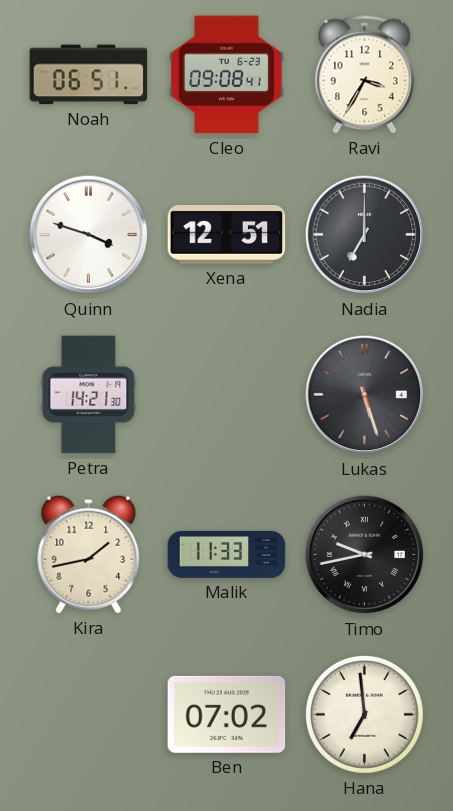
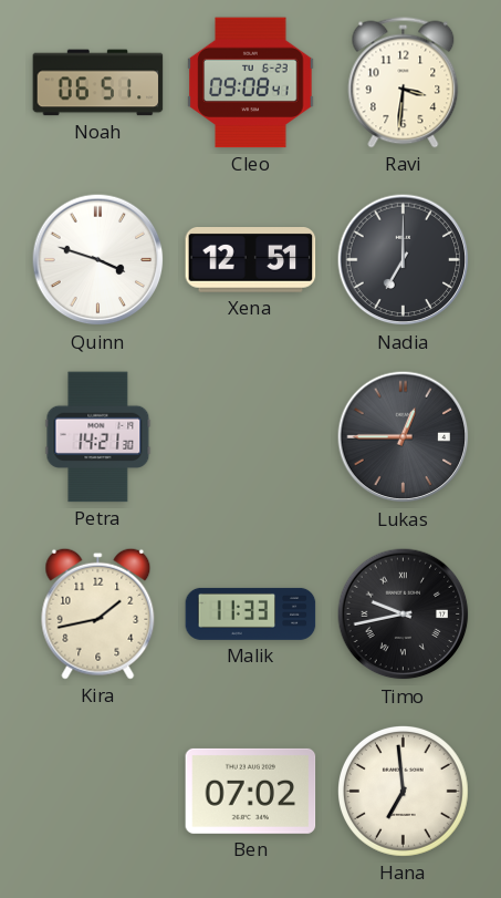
Ravi: 3:35 -> 3:31
Lukas: 5:27 -> 12:45
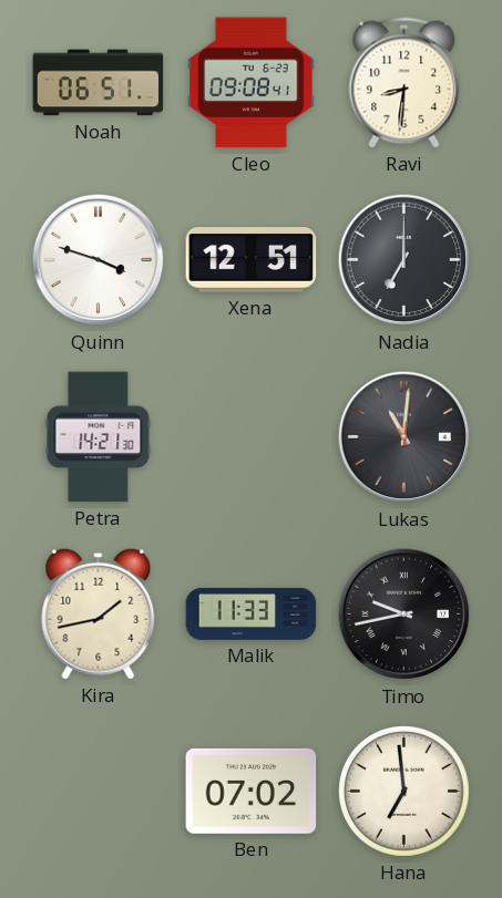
Ravi: 3:31 -> 8:31
Lukas: 12:45 -> 11:01
